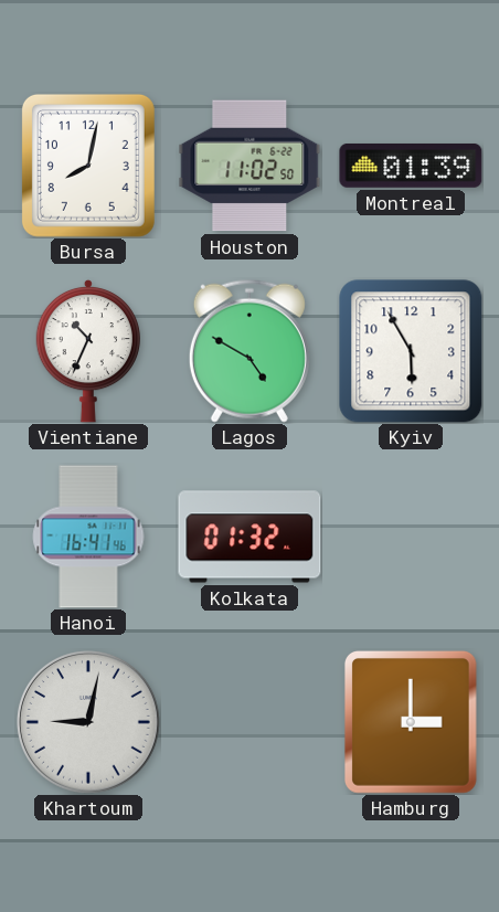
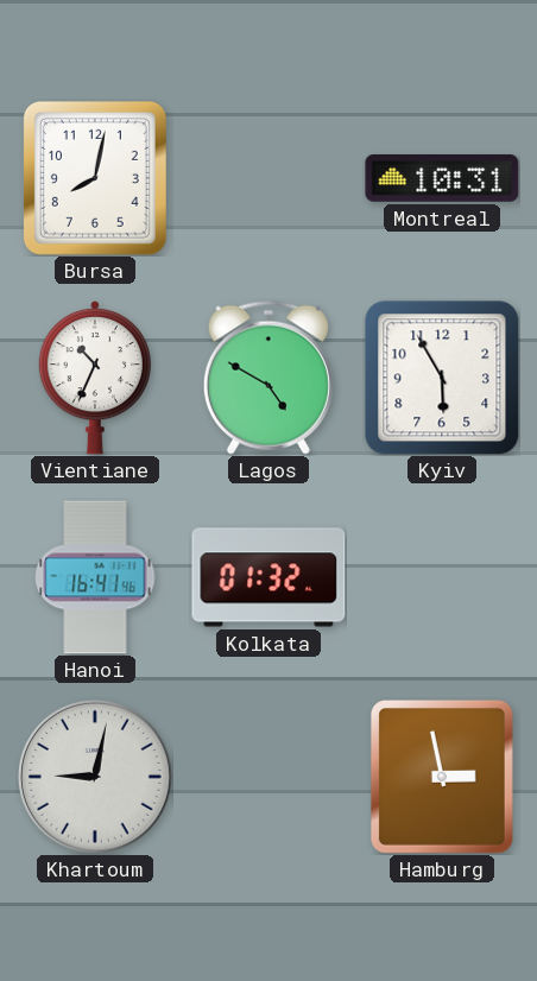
Houston: 11:02 -> none
Montreal: 01:39 -> 10:31
Hamburg: 3:00 -> 2:58
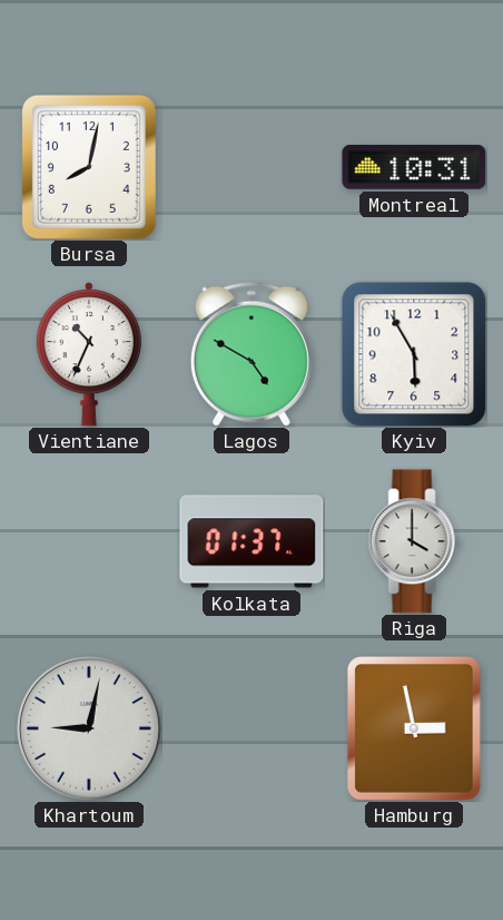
Hanoi: 16:41 -> none
Kolkata: 01:32 -> 01:37
Riga: none -> 4:00
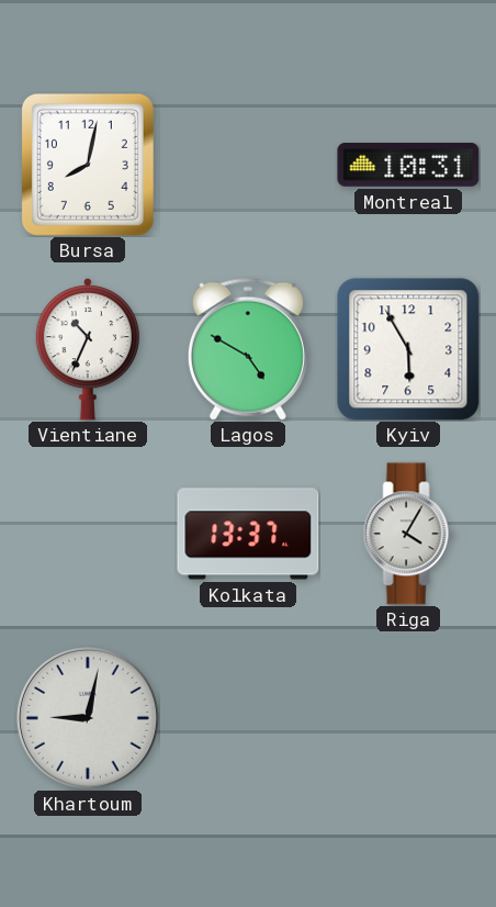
Kolkata: 01:37 -> 13:37
Riga: 4:00 -> 4:05
Hamburg: 2:58 -> none
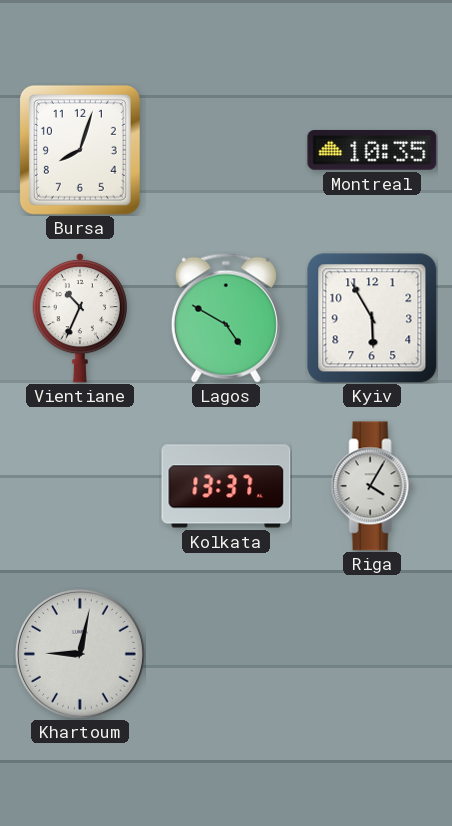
Bursa: 8:02 -> 8:03
Montreal: 10:31 -> 10:35
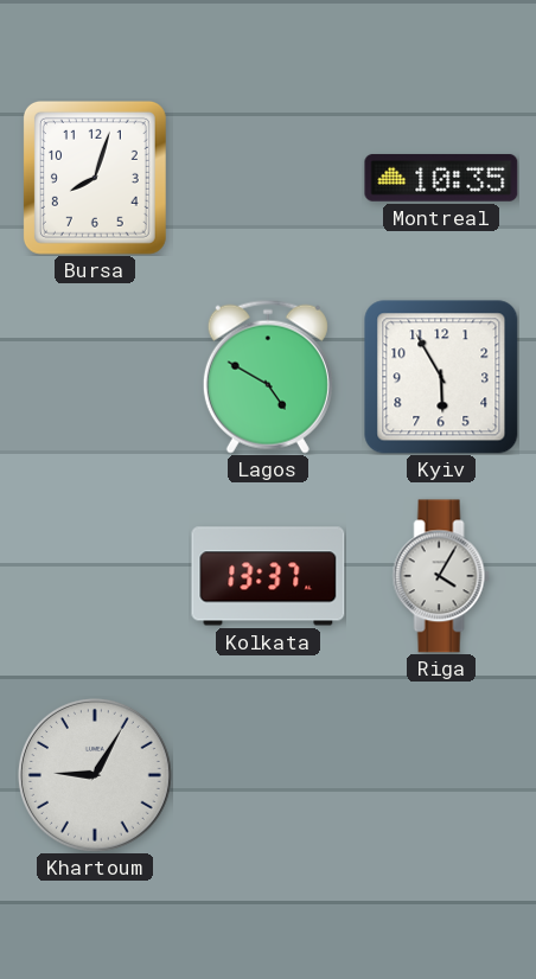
Vientiane: 10:34 -> none
Khartoum: 9:02 -> 9:05
